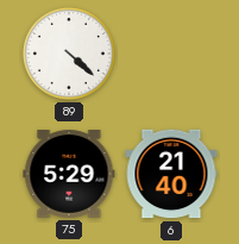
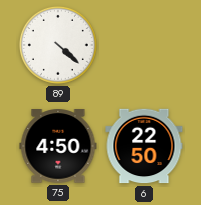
75: 5:29 -> 4:50
6: 21:40 -> 22:50
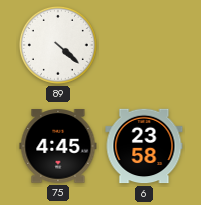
75: 4:50 -> 4:45
6: 22:50 -> 23:58
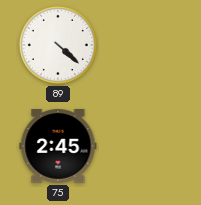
75: 4:45 -> 2:45
6: 23:58 -> none
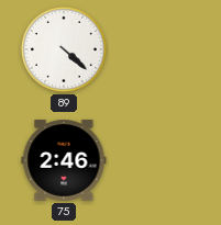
75: 2:45 -> 2:46
